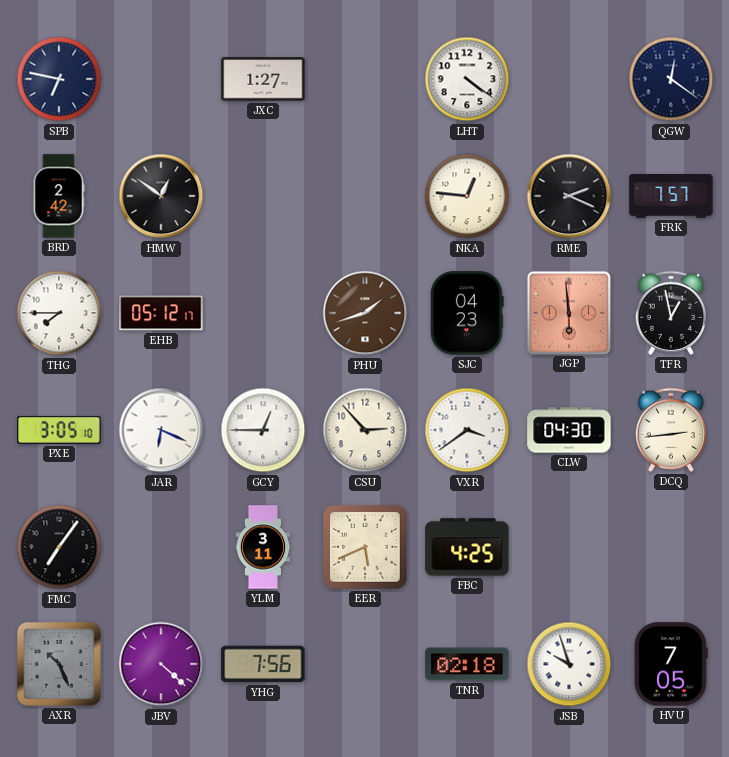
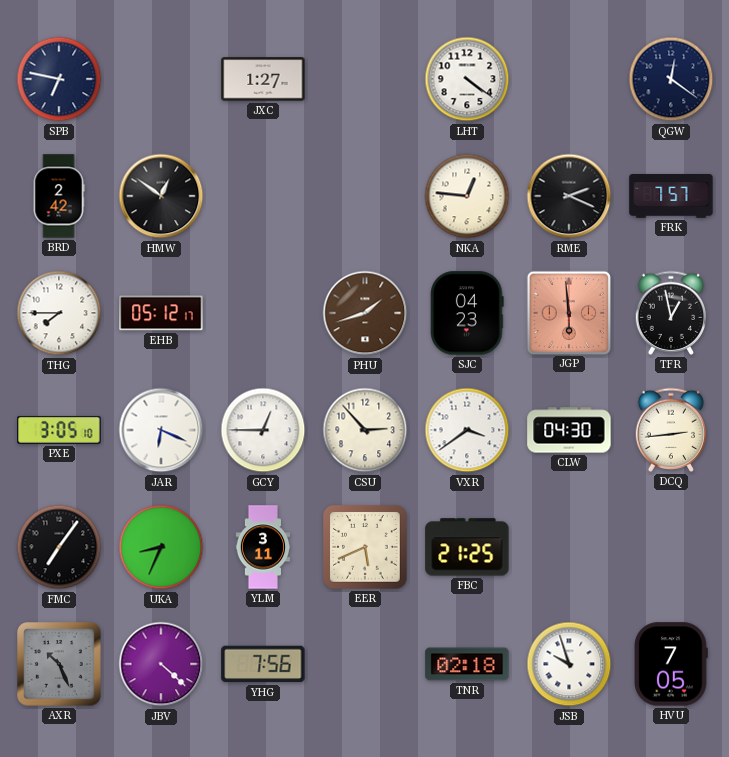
UKA: none -> 8:34
FBC: 4:25 -> 21:25
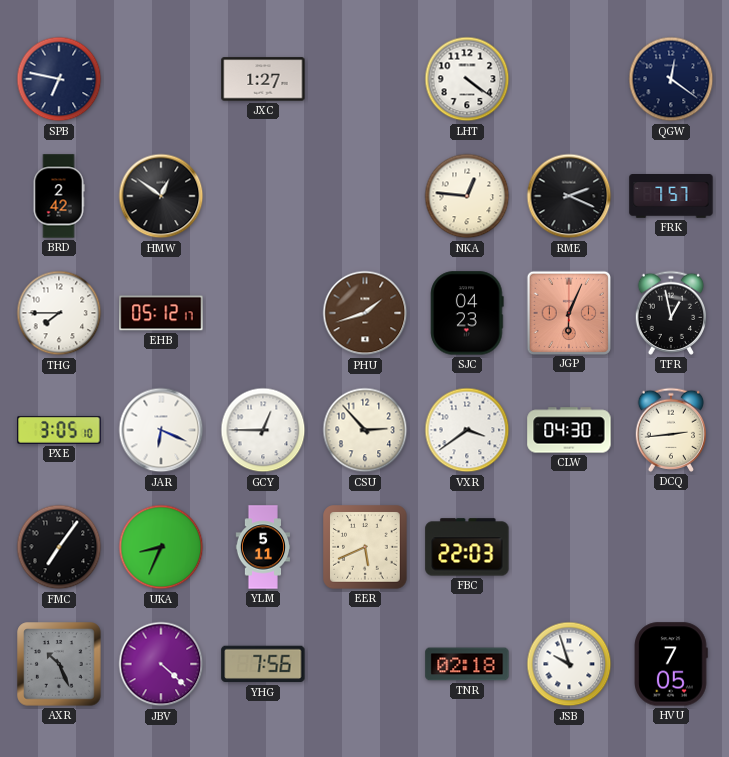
JGP: 5:59 -> 6:04
YLM: 3:11 -> 5:11
FBC: 21:25 -> 22:03
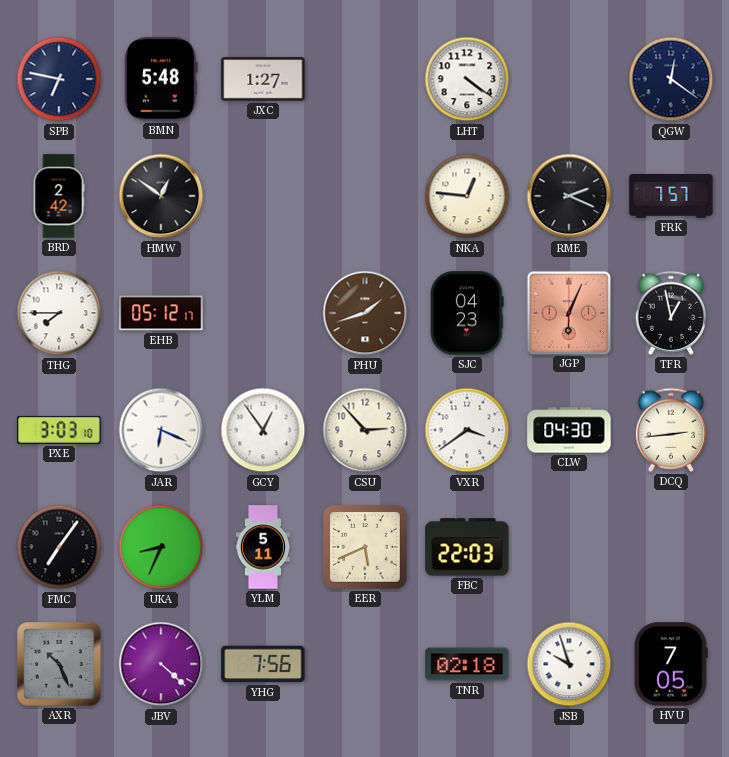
BMN: none -> 5:48
PXE: 3:05 -> 3:03
GCY: 12:45 -> 12:54
